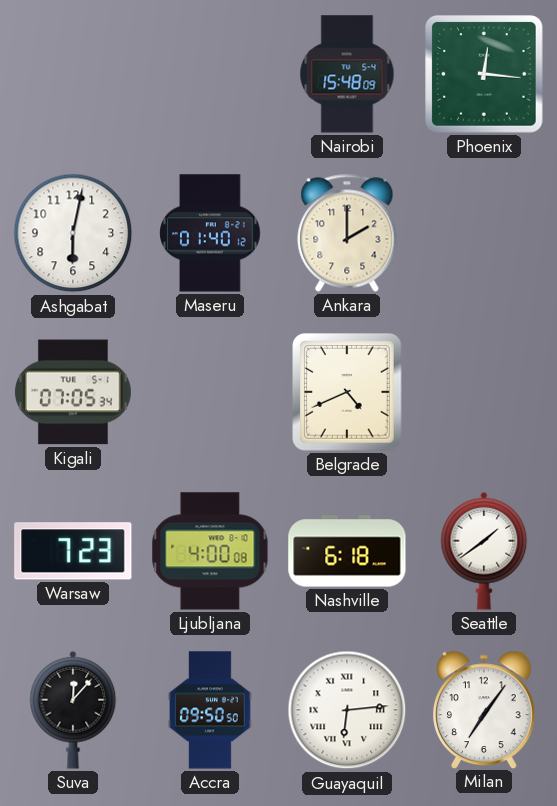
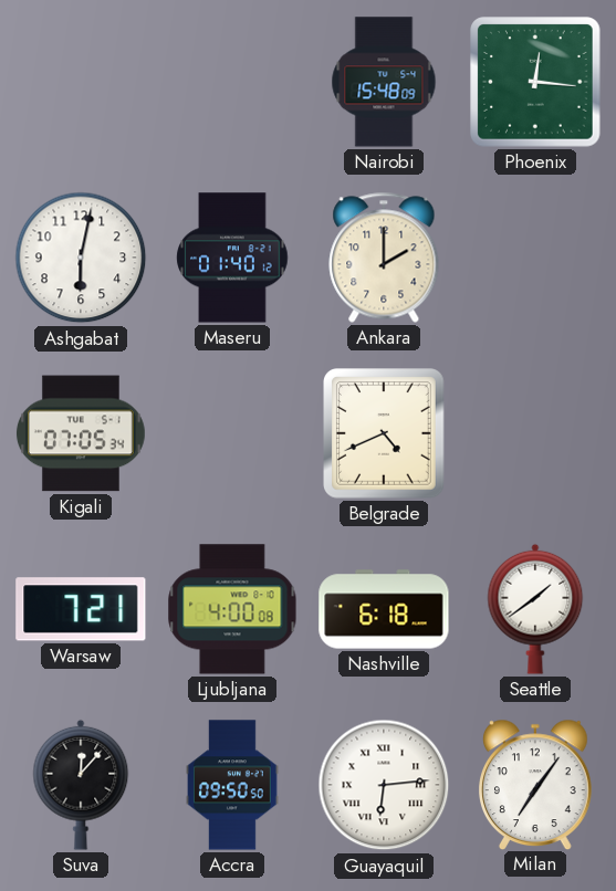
Warsaw: 7:23 -> 7:21
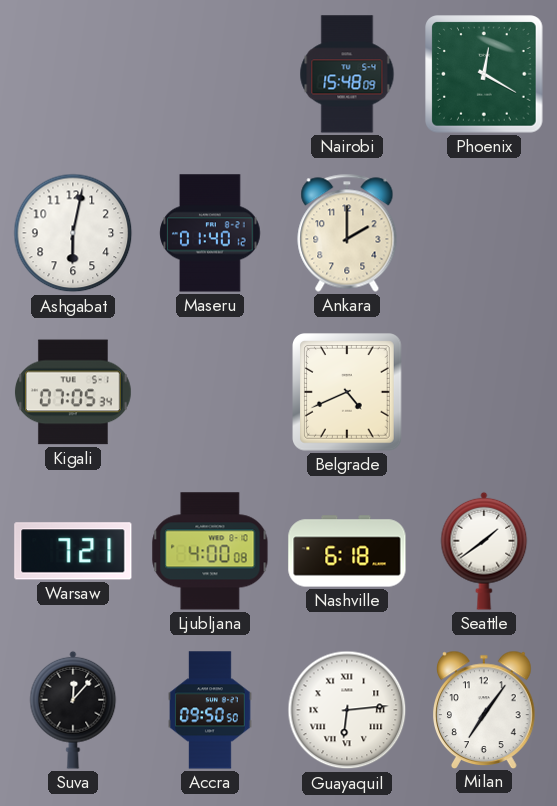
Phoenix: 12:16 -> 12:20
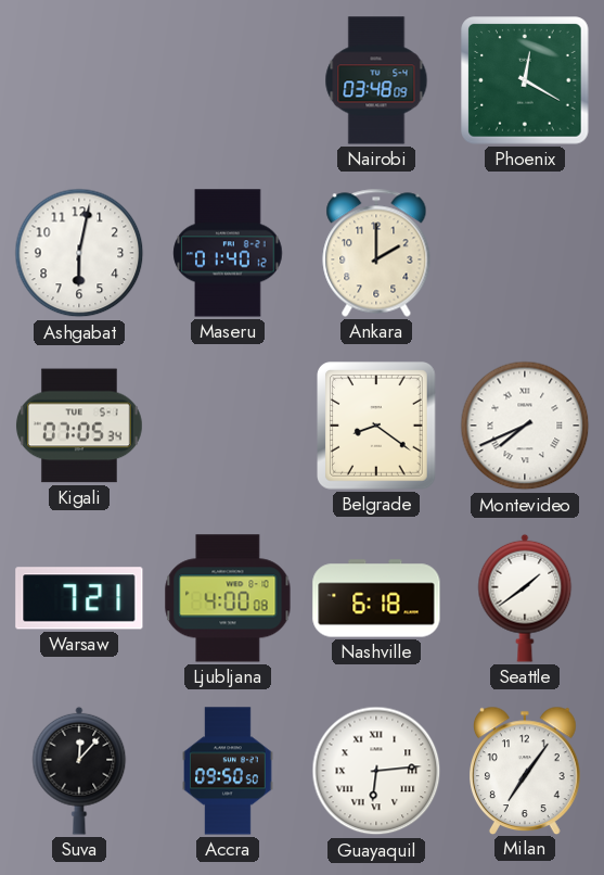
Nairobi: 15:48 -> 03:48
Belgrade: 4:41 -> 8:21
Montevideo: none -> 7:41
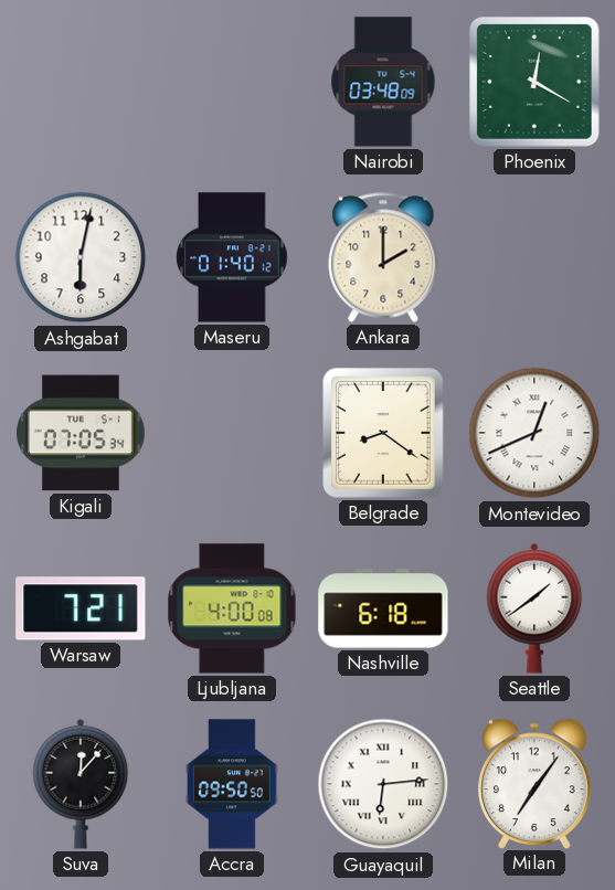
Montevideo: 7:41 -> 12:41
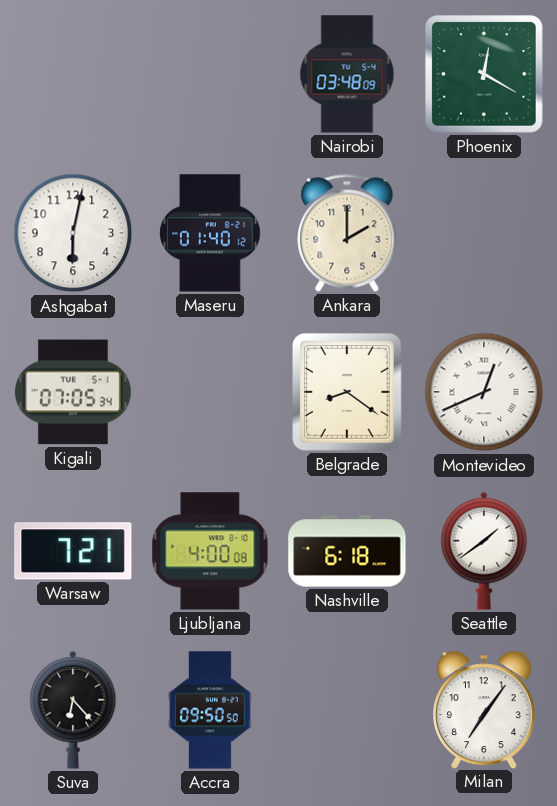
Suva: 12:07 -> 6:23
Guayaquil: 6:14 -> none
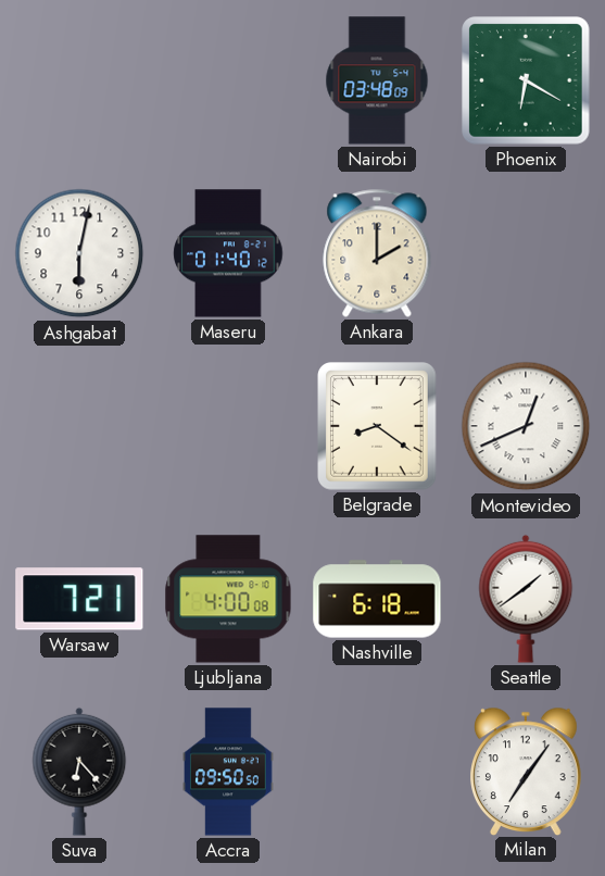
Phoenix: 12:20 -> 6:20
Kigali: 07:05 -> none
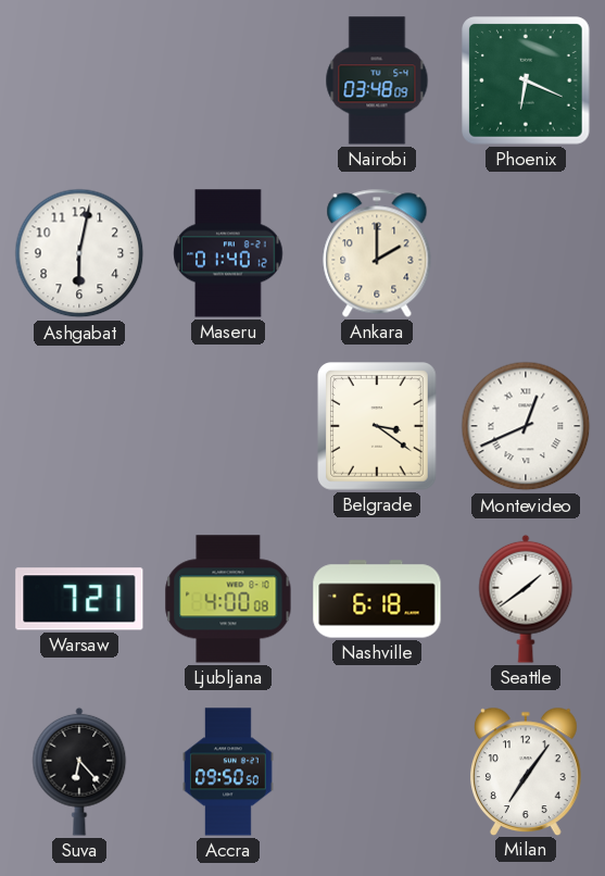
Phoenix: 6:20 -> 6:19
Belgrade: 8:21 -> 3:21
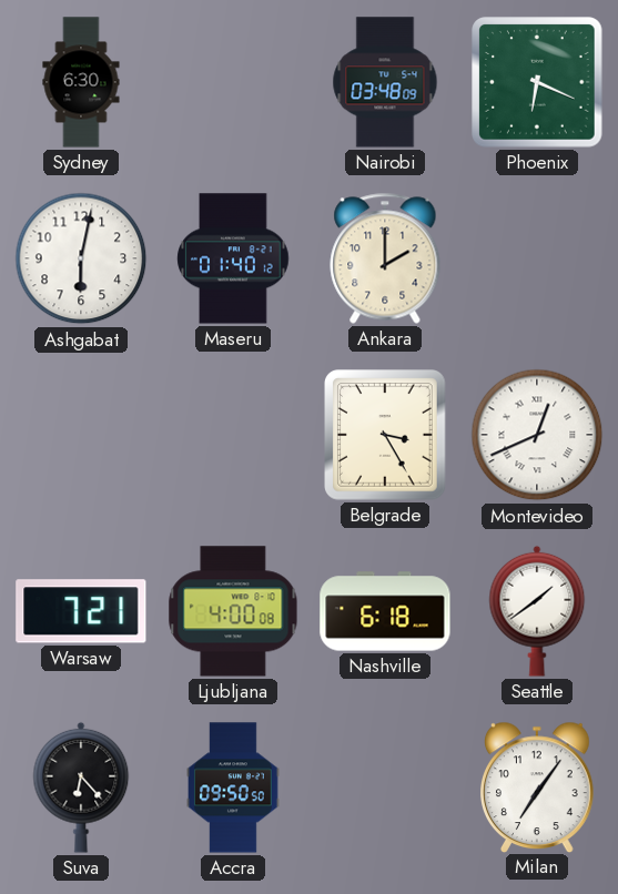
Sydney: none -> 6:30
Belgrade: 3:21 -> 3:25
